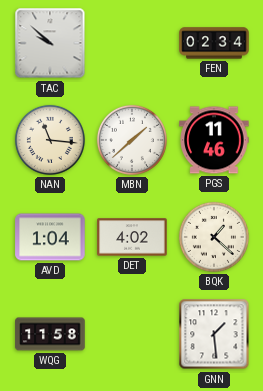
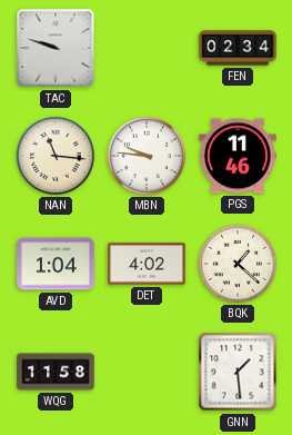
TAC: 9:52 -> 9:48
MBN: 1:38 -> 9:46
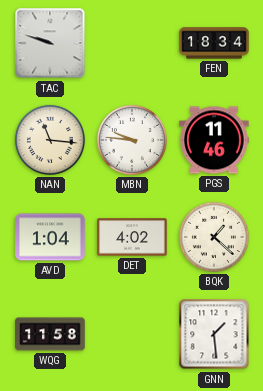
FEN: 02:34 -> 18:34
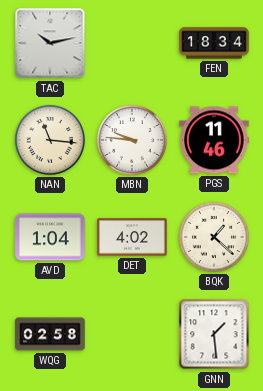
TAC: 9:48 -> 10:13
WQG: 11:58 -> 02:58
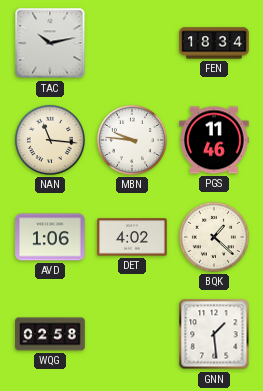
AVD: 1:04 -> 1:06
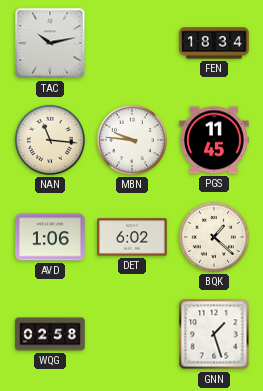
PGS: 11:46 -> 11:45
DET: 4:02 -> 6:02
GNN: 1:29 -> 1:27
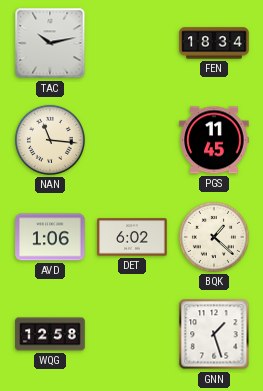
MBN: 9:46 -> none
WQG: 02:58 -> 12:58
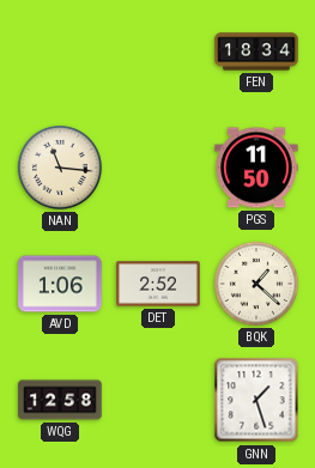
TAC: 10:13 -> none
PGS: 11:45 -> 11:50
DET: 6:02 -> 2:52
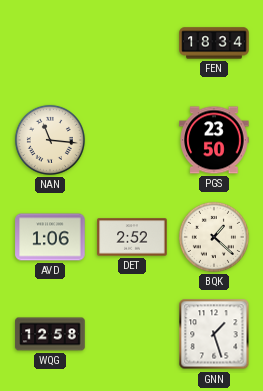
PGS: 11:50 -> 23:50
